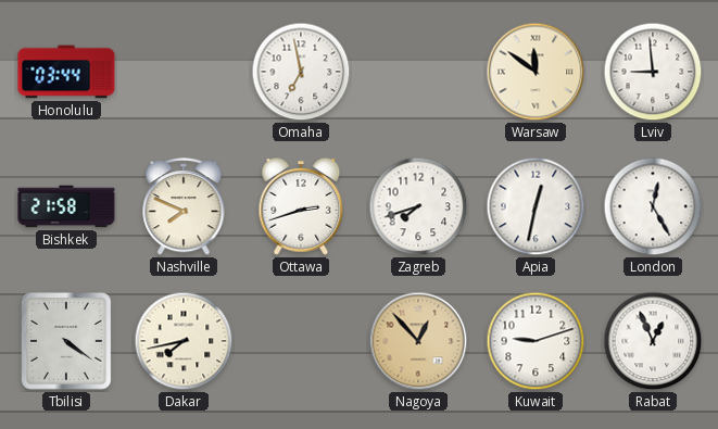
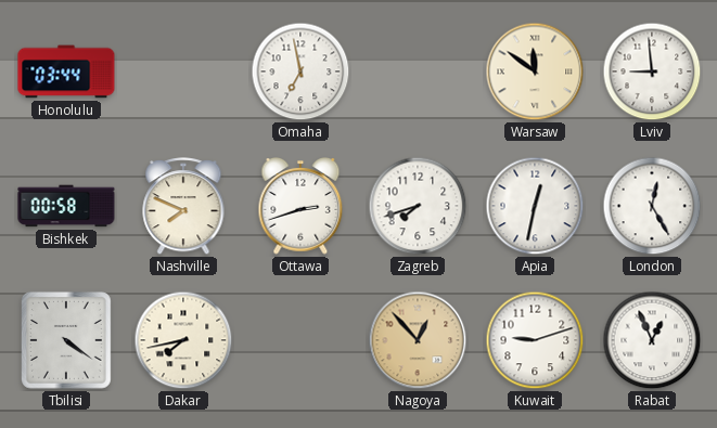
Bishkek: 21:58 -> 00:58
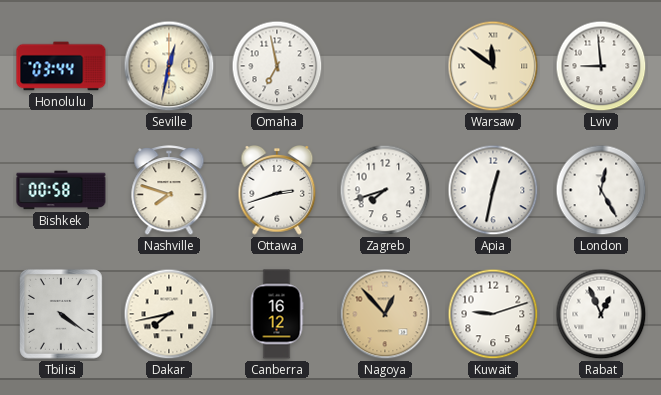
Seville: none -> 12:32
Nashville: 7:49 -> 7:48
Canberra: none -> 16:12
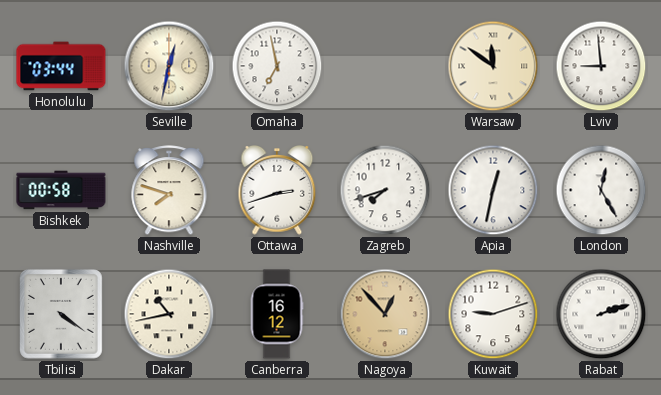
Dakar: 7:43 -> 10:43
Rabat: 12:56 -> 2:12
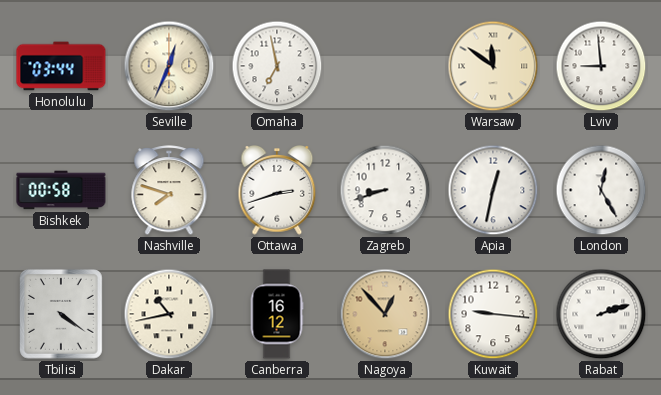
Seville: 12:32 -> 12:34
Zagreb: 7:42 -> 8:42
Kuwait: 9:12 -> 9:16
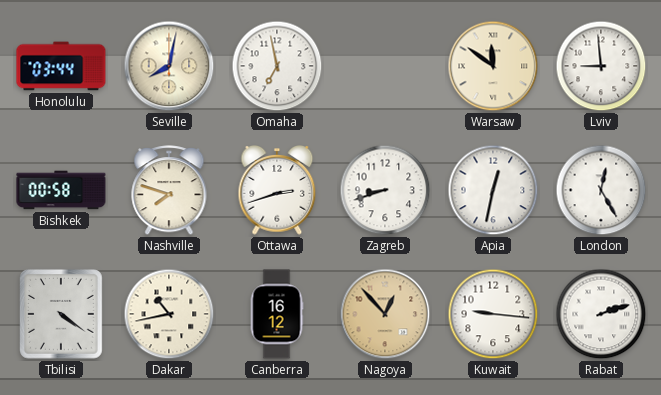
Seville: 12:34 -> 8:02
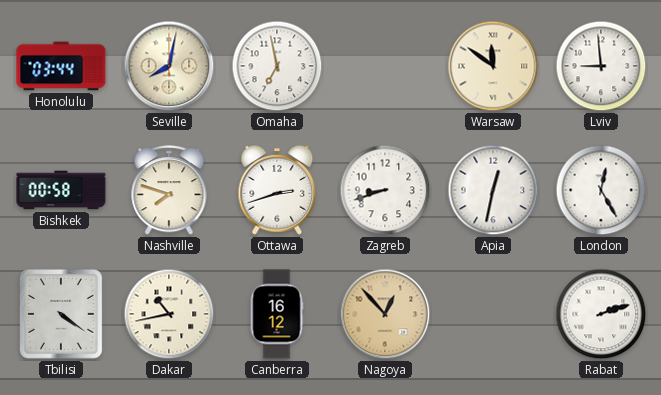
Kuwait: 9:16 -> none
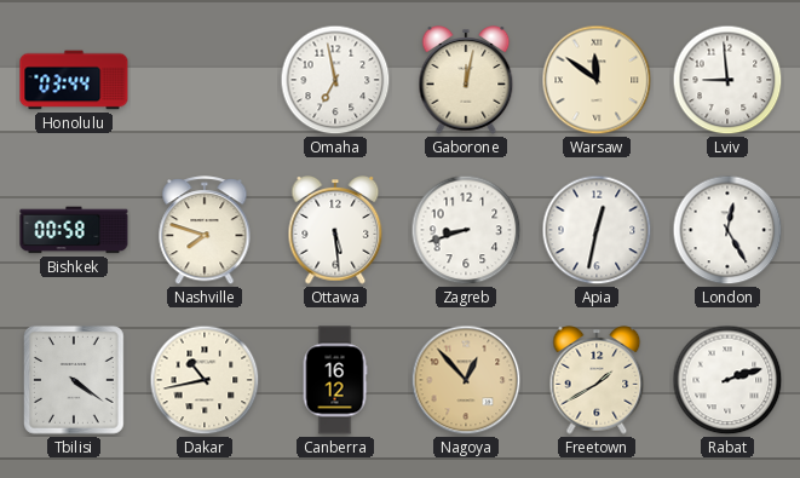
Seville: 8:02 -> none
Gaborone: none -> 12:02
Ottawa: 2:42 -> 5:29
Freetown: none -> 1:40
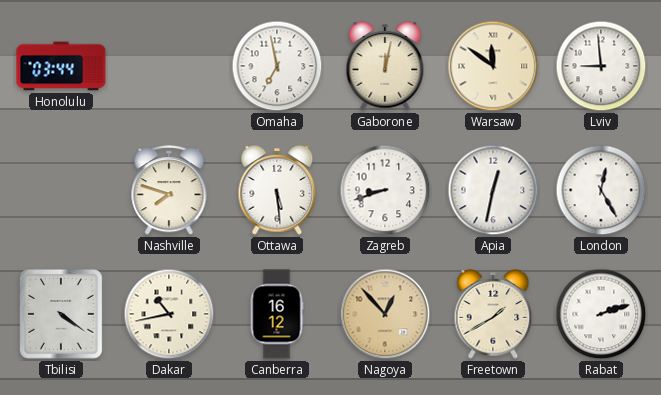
Bishkek: 00:58 -> none
